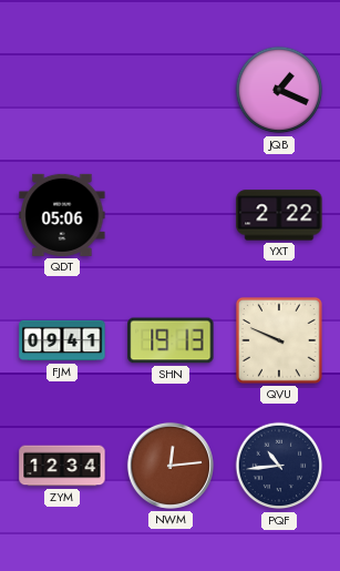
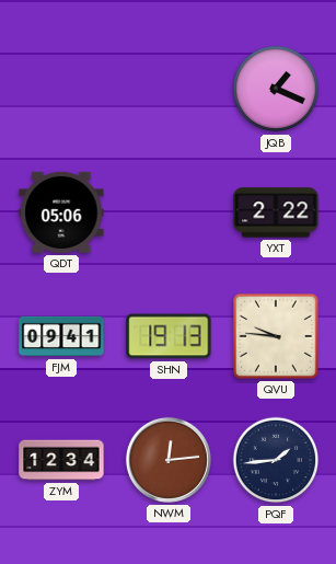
QVU: 9:49 -> 9:46
PQF: 10:44 -> 1:44
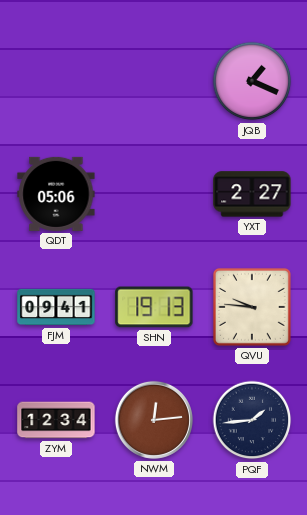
YXT: 2:22 -> 2:27
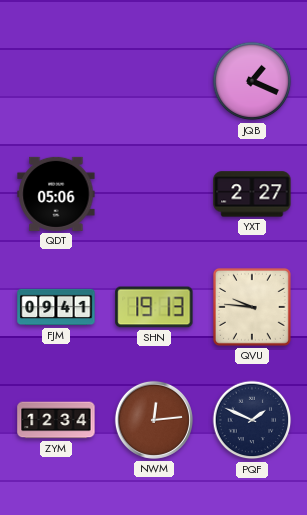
PQF: 1:44 -> 1:49
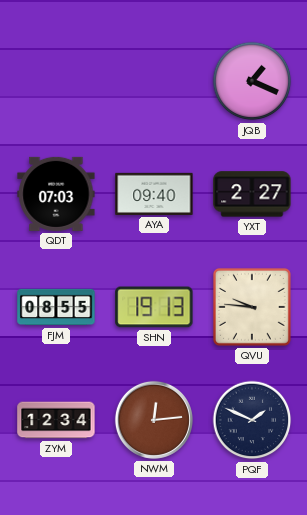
QDT: 05:06 -> 07:03
AYA: none -> 09:40
FJM: 09:41 -> 08:55
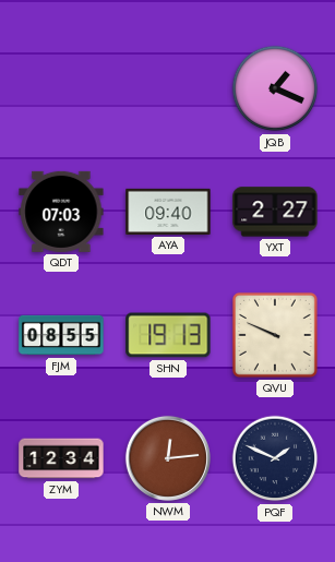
QVU: 9:46 -> 9:49
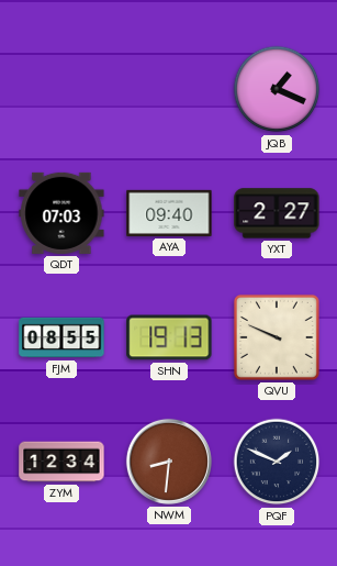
NWM: 12:14 -> 8:31
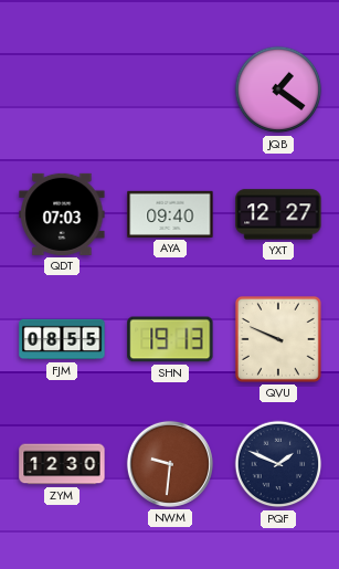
JQB: 1:19 -> 1:21
YXT: 2:27 -> 12:27
ZYM: 12:34 -> 12:30
NWM: 8:31 -> 9:31
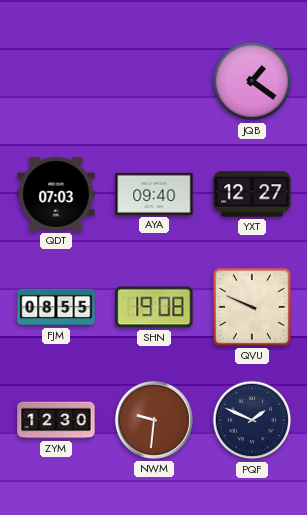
SHN: 19:13 -> 19:08
